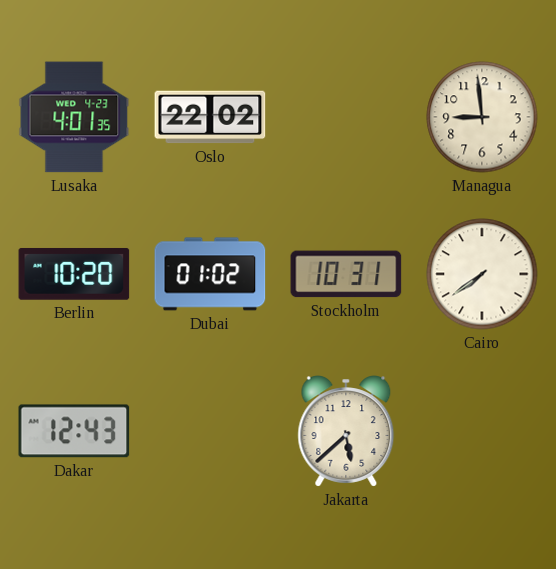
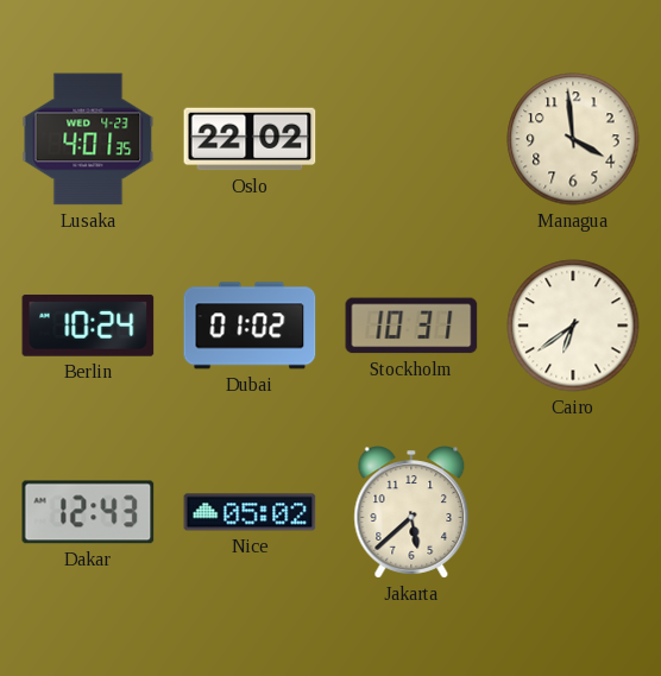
Managua: 8:59 -> 3:59
Berlin: 10:20 -> 10:24
Cairo: 7:39 -> 6:39
Nice: none -> 05:02
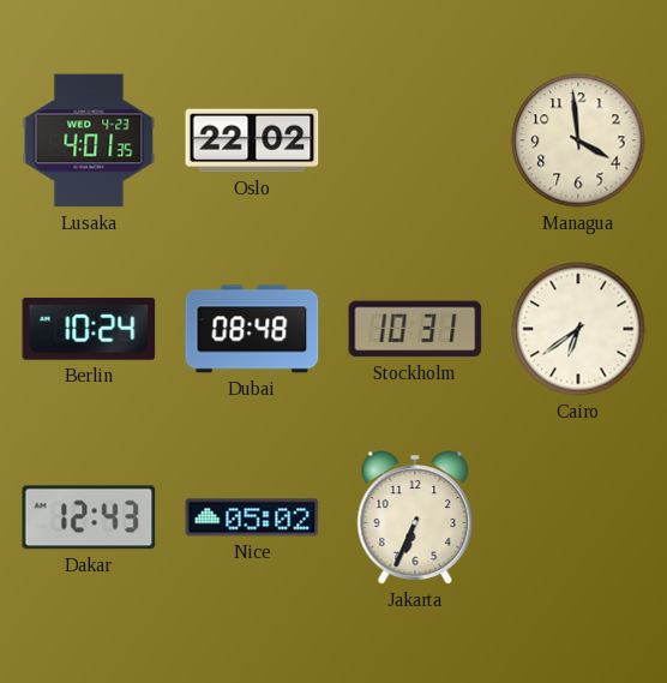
Dubai: 01:02 -> 08:48
Jakarta: 5:38 -> 6:34
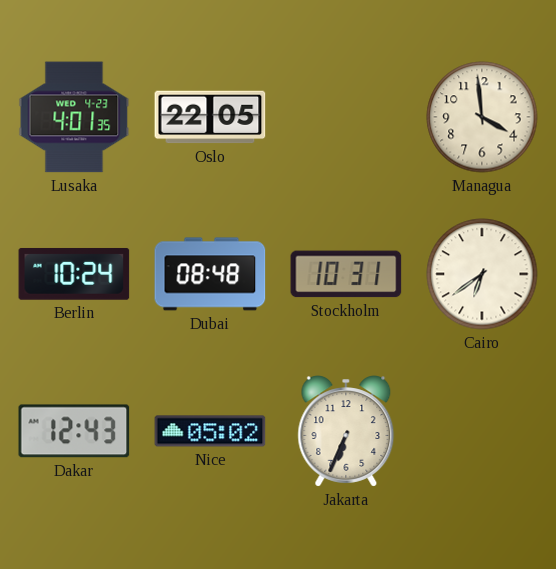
Oslo: 22:02 -> 22:05
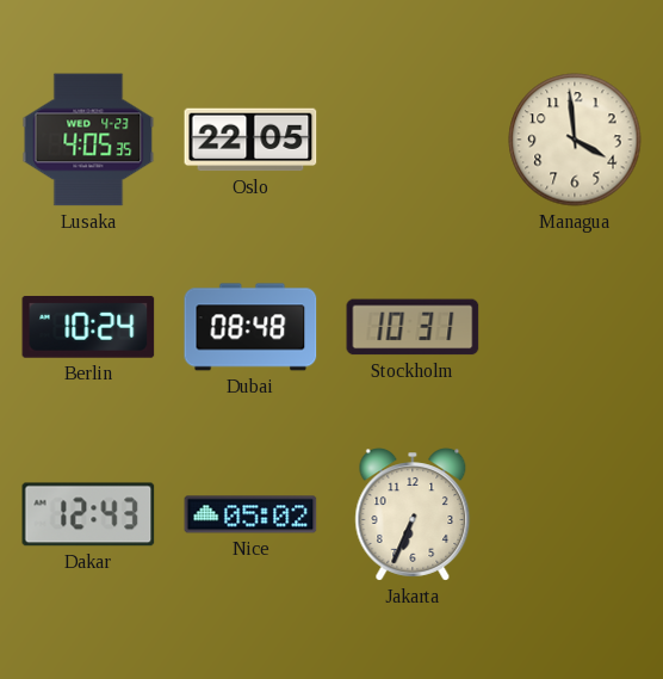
Lusaka: 4:01 -> 4:05
Cairo: 6:39 -> none
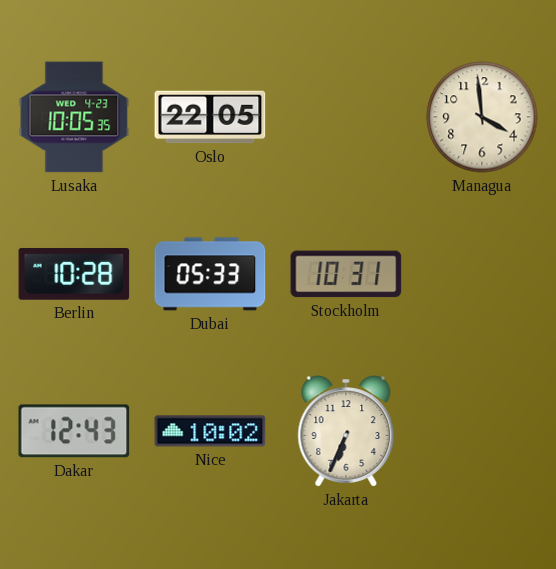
Lusaka: 4:05 -> 10:05
Berlin: 10:24 -> 10:28
Dubai: 08:48 -> 05:33
Nice: 05:02 -> 10:02
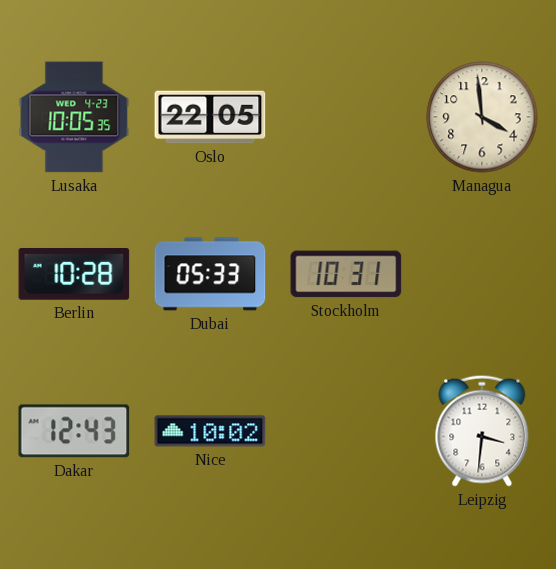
Jakarta: 6:34 -> none
Leipzig: none -> 3:31
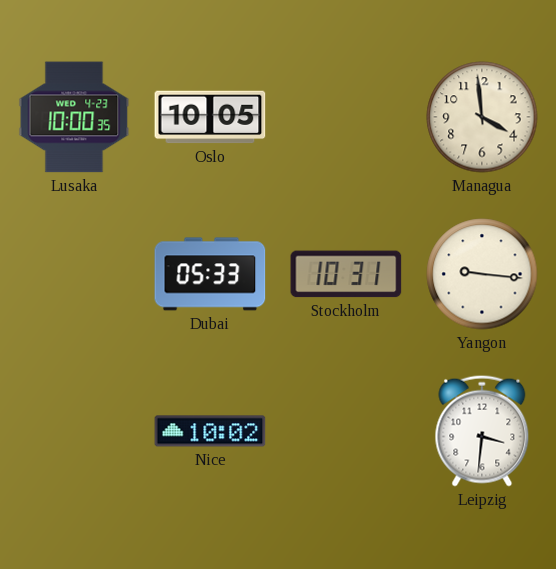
Lusaka: 10:05 -> 10:00
Oslo: 22:05 -> 10:05
Berlin: 10:28 -> none
Yangon: none -> 9:16
Dakar: 12:43 -> none
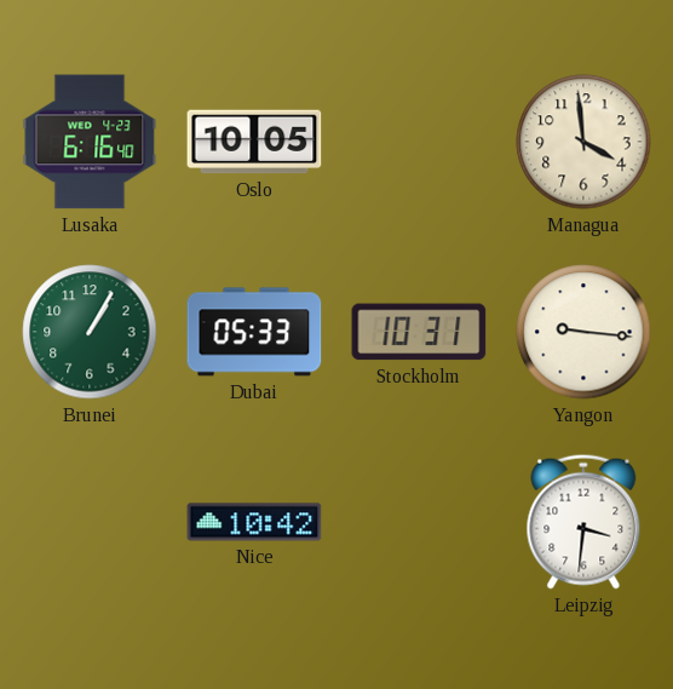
Lusaka: 10:00 -> 6:16
Brunei: none -> 1:05
Nice: 10:02 -> 10:42
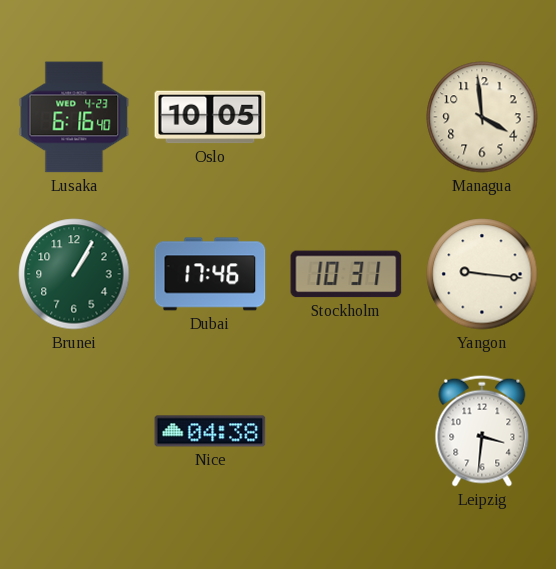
Dubai: 05:33 -> 17:46
Nice: 10:42 -> 04:38
